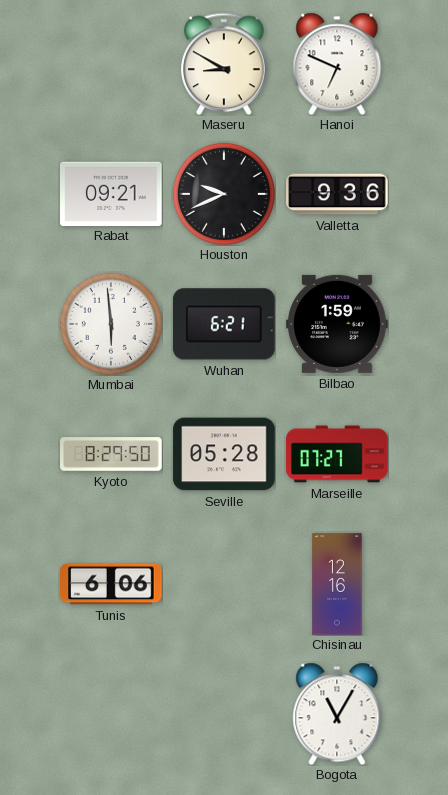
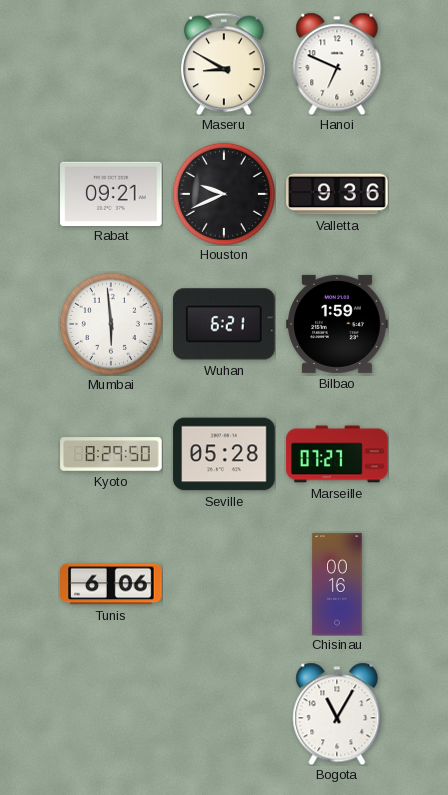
Chisinau: 12:16 -> 00:16
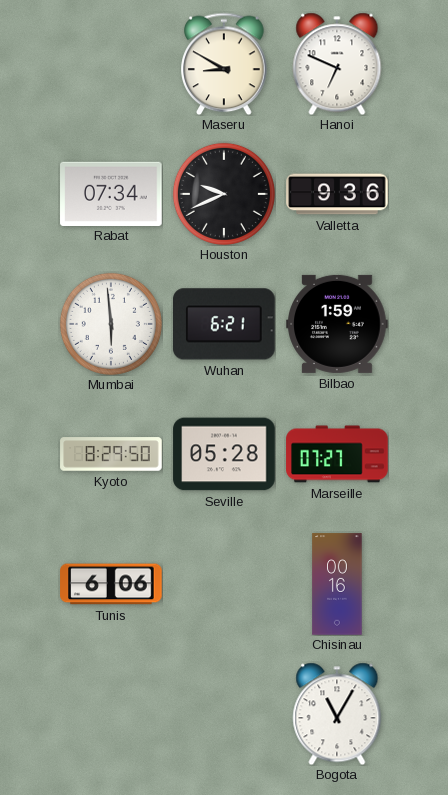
Rabat: 09:21 -> 07:34
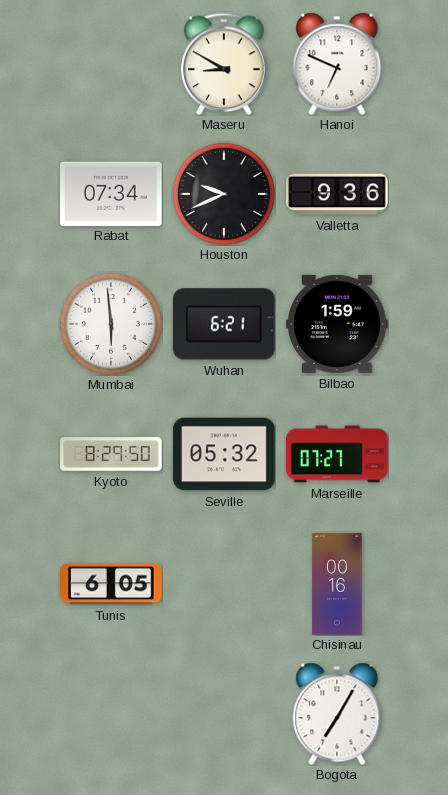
Seville: 05:28 -> 05:32
Tunis: 6:06 -> 6:05
Bogota: 11:05 -> 7:05
